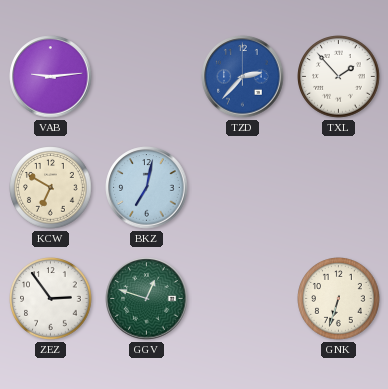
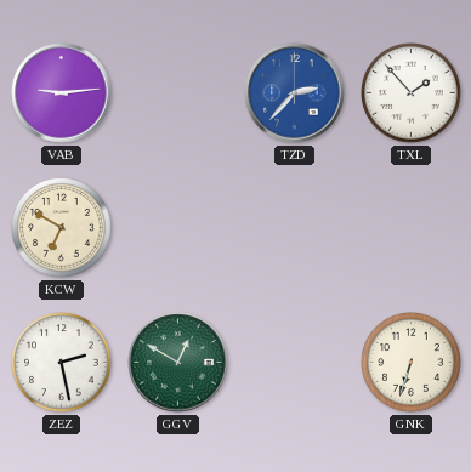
BKZ: 7:02 -> none
ZEZ: 2:54 -> 2:28
GGV: 12:48 -> 12:50
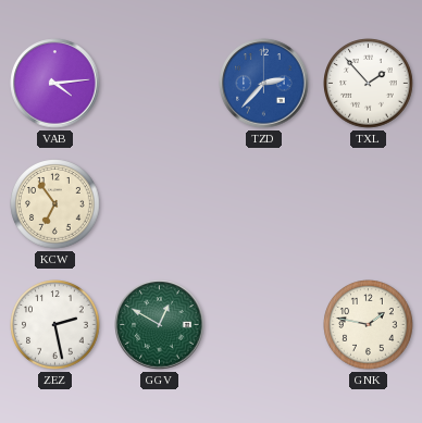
VAB: 9:14 -> 4:14
KCW: 6:50 -> 6:54
GNK: 6:33 -> 1:47
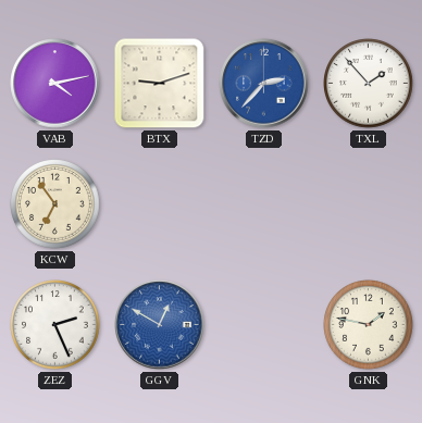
VAB: 4:14 -> 4:13
BTX: none -> 9:12
ZEZ: 2:28 -> 2:26
GGV dial: green -> blue
